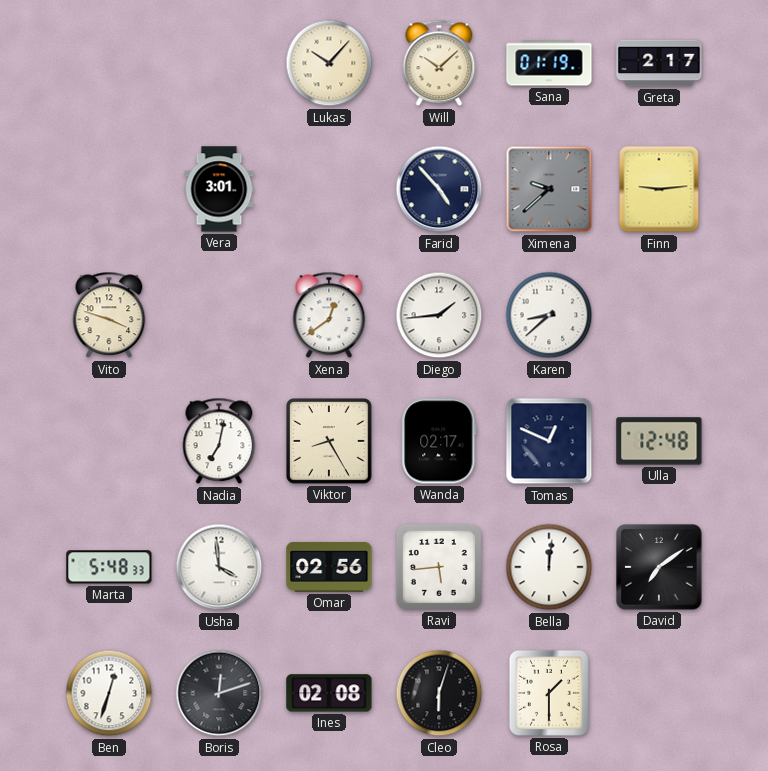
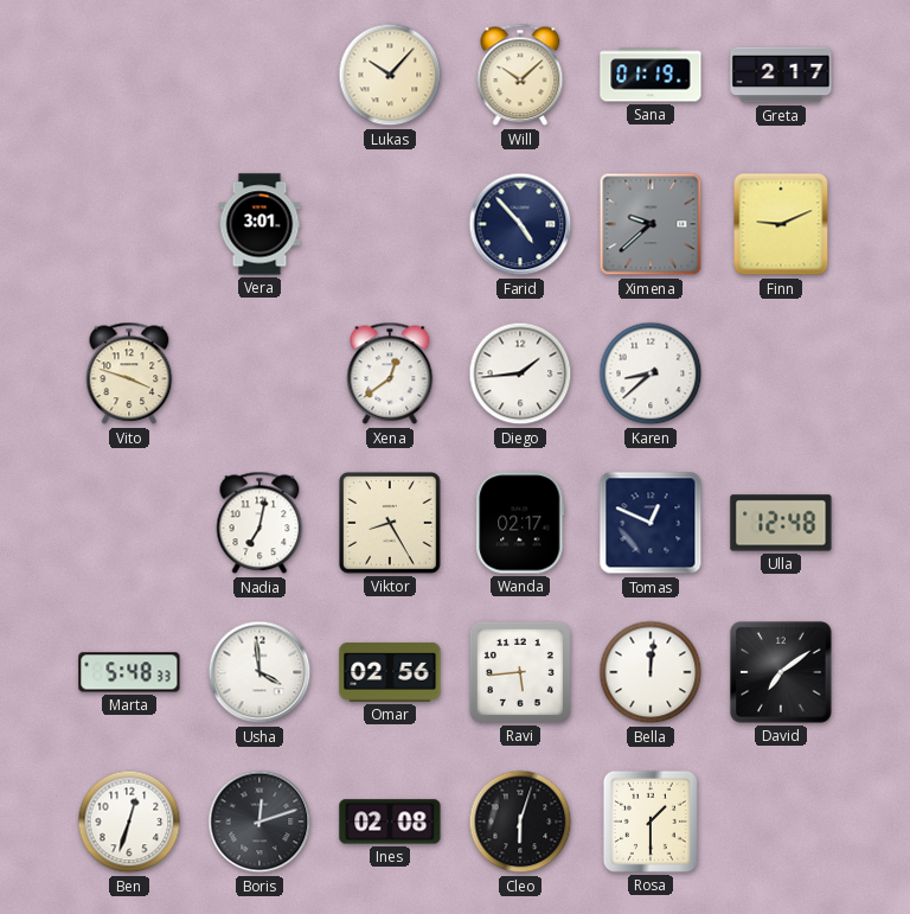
Finn: 9:14 -> 9:11
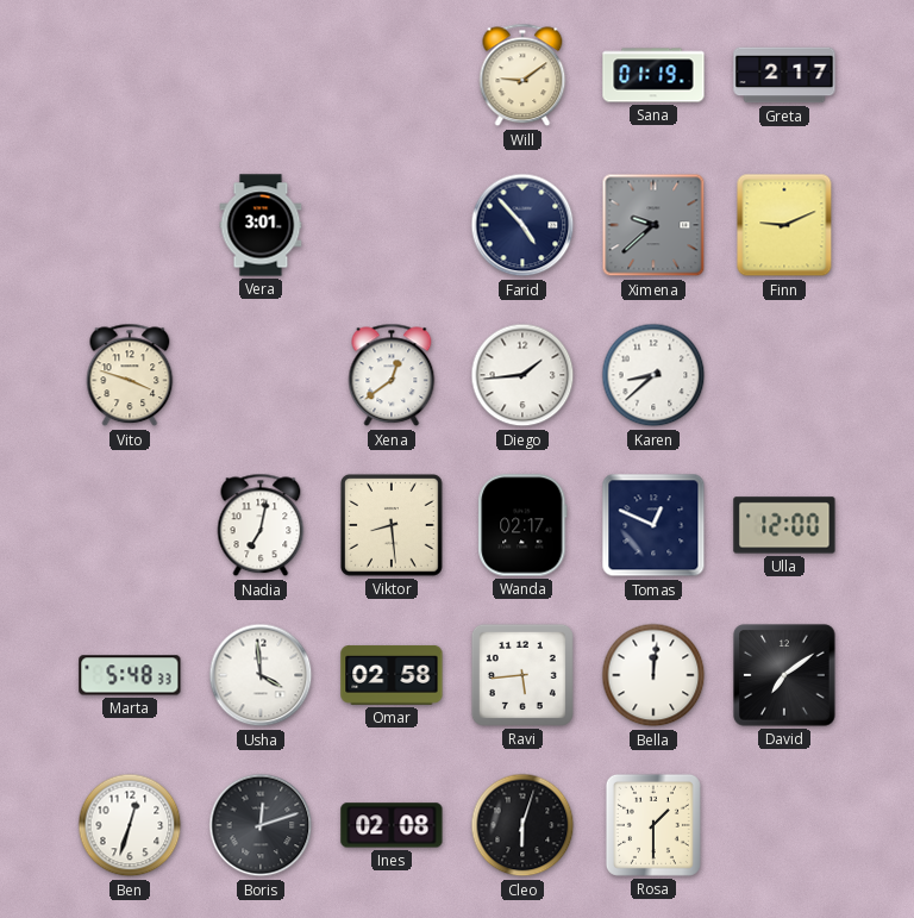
Lukas: 10:07 -> none
Will: 10:08 -> 9:09
Viktor: 8:25 -> 8:29
Ulla: 12:48 -> 12:00
Omar: 02:56 -> 02:58
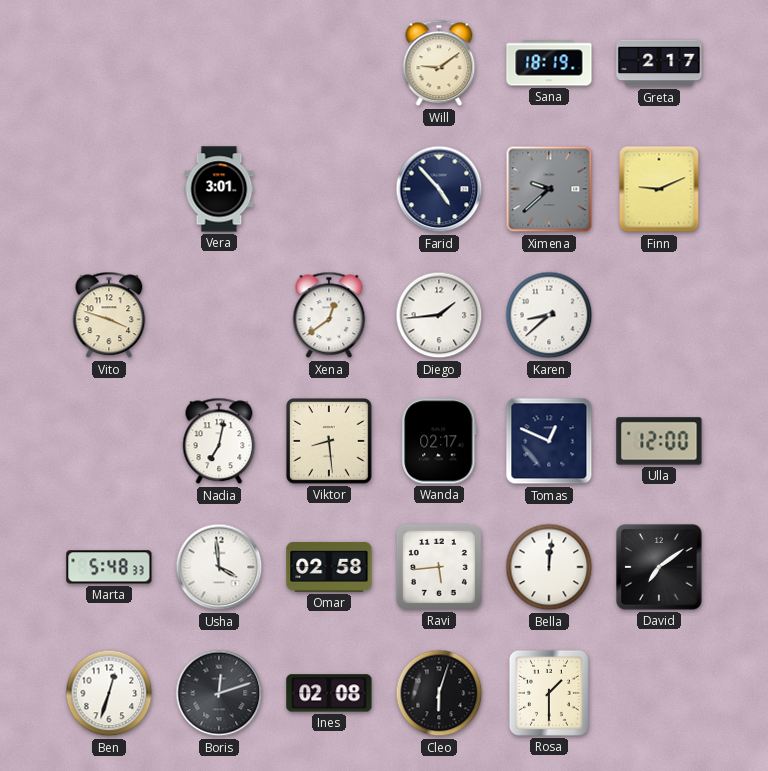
Sana: 01:19 -> 18:19
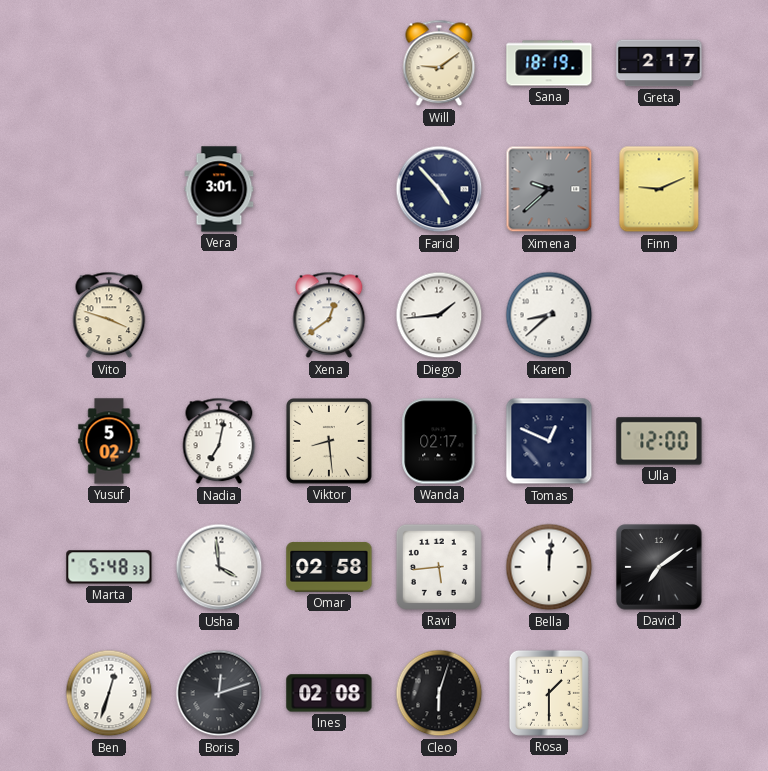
Yusuf: none -> 5:02
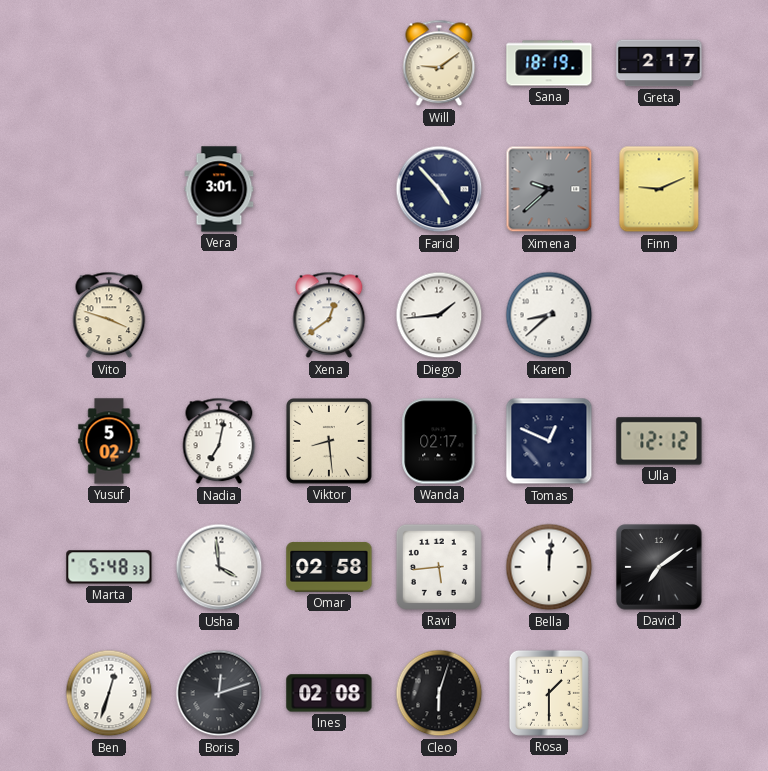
Ulla: 12:00 -> 12:12
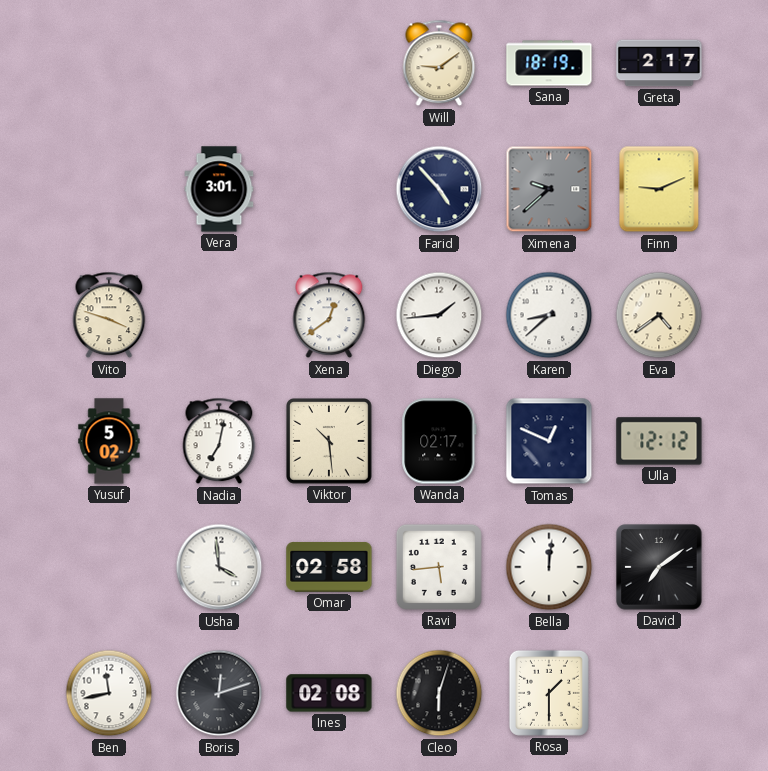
Eva: none -> 4:39
Viktor: 8:29 -> 10:29
Marta: 5:48 -> none
Ben: 12:33 -> 11:43
